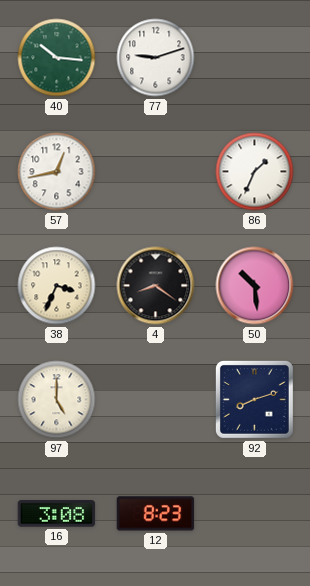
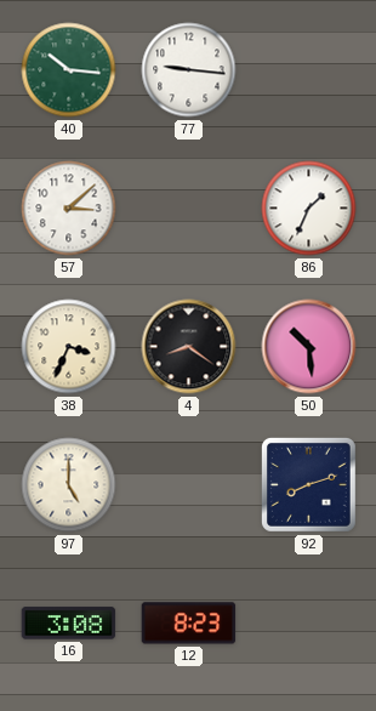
77: 9:12 -> 9:16
57: 12:43 -> 3:08
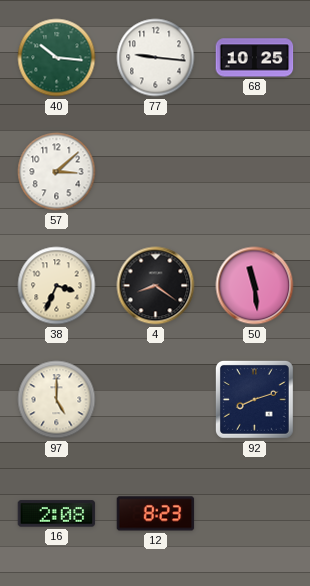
68: none -> 10:25
86: 1:34 -> none
50: 10:29 -> 11:29
16: 3:08 -> 2:08
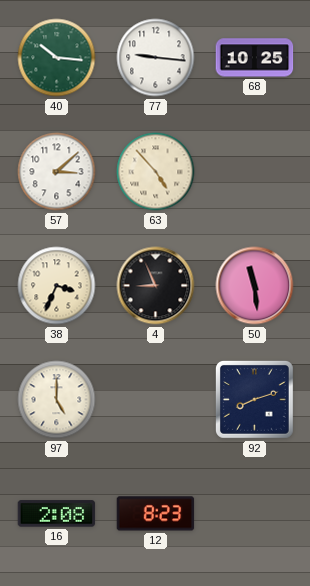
63: none -> 4:53
4: 8:21 -> 8:56
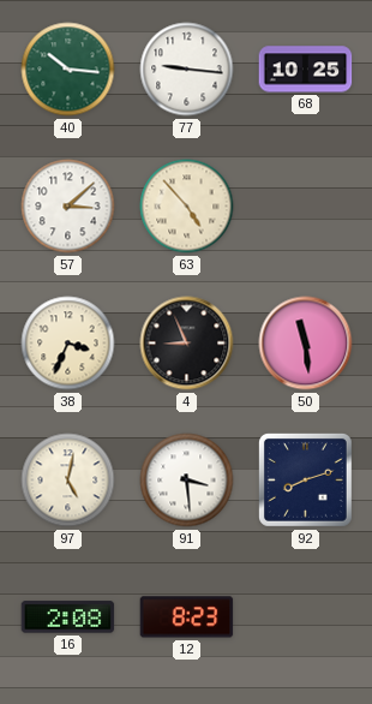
97: 5:00 -> 5:02
91: none -> 3:29
